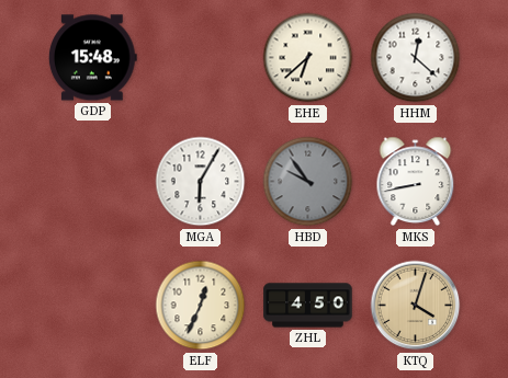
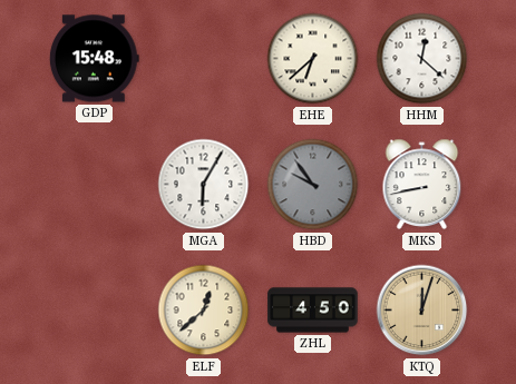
ELF: 12:34 -> 12:38
KTQ: 4:03 -> 12:03
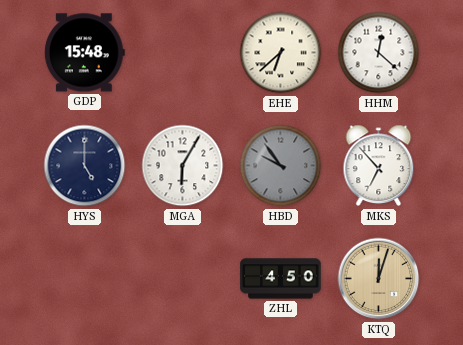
HYS: none -> 5:00
MKS: 8:43 -> 6:53
ELF: 12:38 -> none
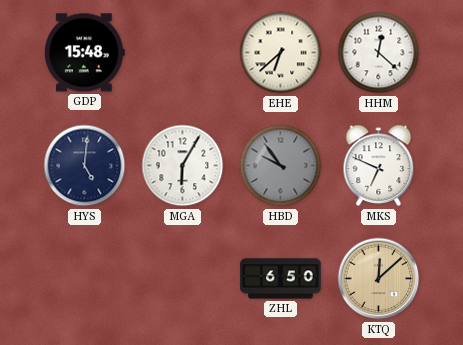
HYS: 5:00 -> 5:01
MKS: 6:53 -> 6:49
ZHL: 4:50 -> 6:50
KTQ: 12:03 -> 12:08
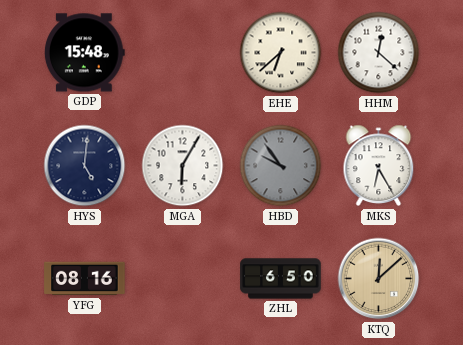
MKS: 6:49 -> 6:25
YFG: none -> 08:16
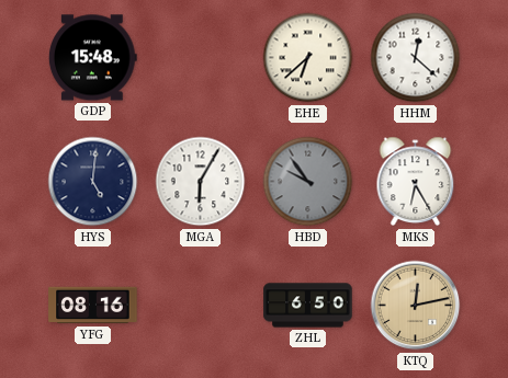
KTQ: 12:08 -> 12:13
